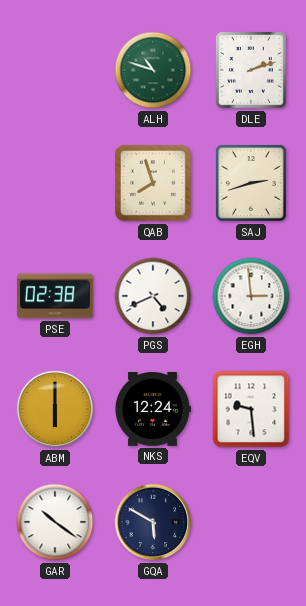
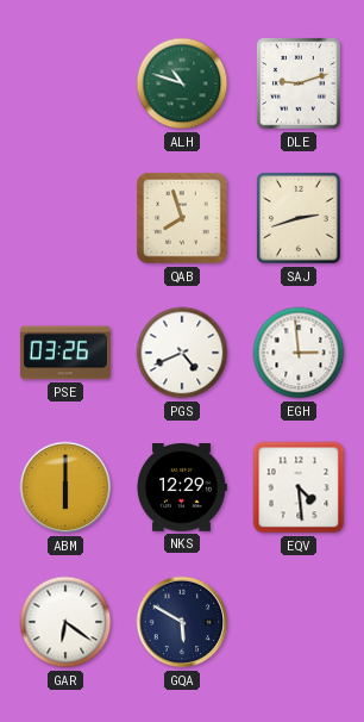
DLE: 2:12 -> 9:12
PSE: 02:38 -> 03:26
NKS: 12:24 -> 12:29
EQV: 9:29 -> 4:29
GAR: 10:21 -> 6:21
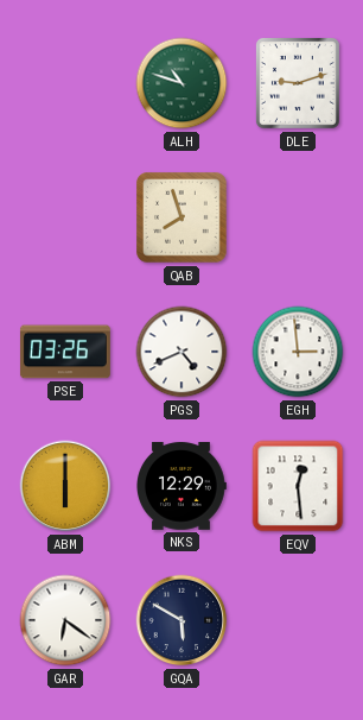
SAJ: 2:42 -> none
EQV: 4:29 -> 12:29
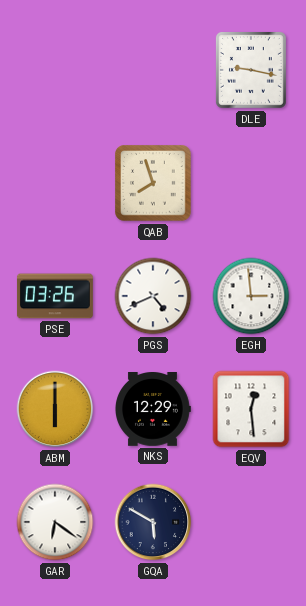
ALH: 10:48 -> none
DLE: 9:12 -> 9:17
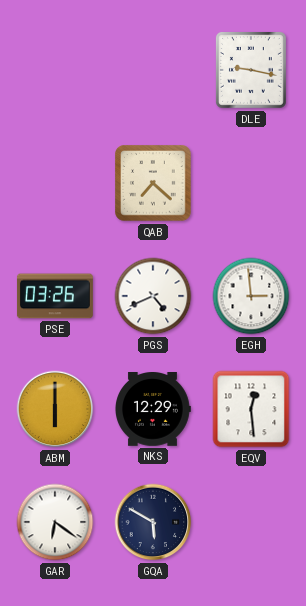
QAB: 7:57 -> 7:22
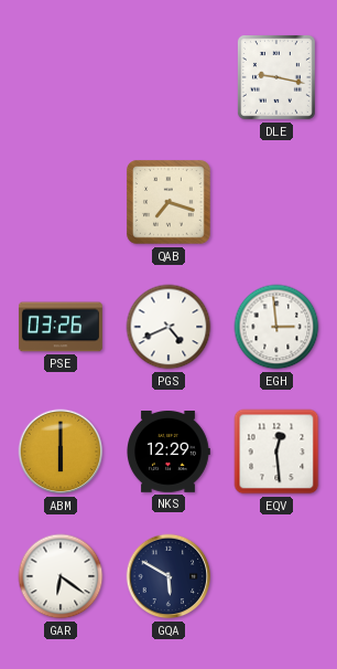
QAB: 7:22 -> 7:18
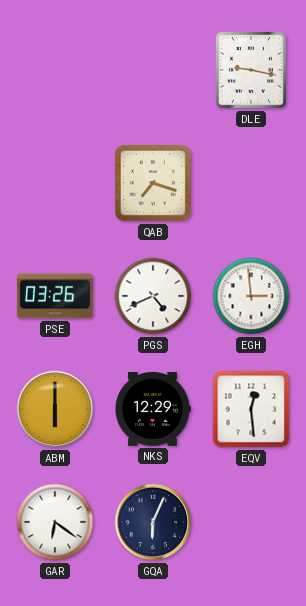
GQA: 5:50 -> 6:04
